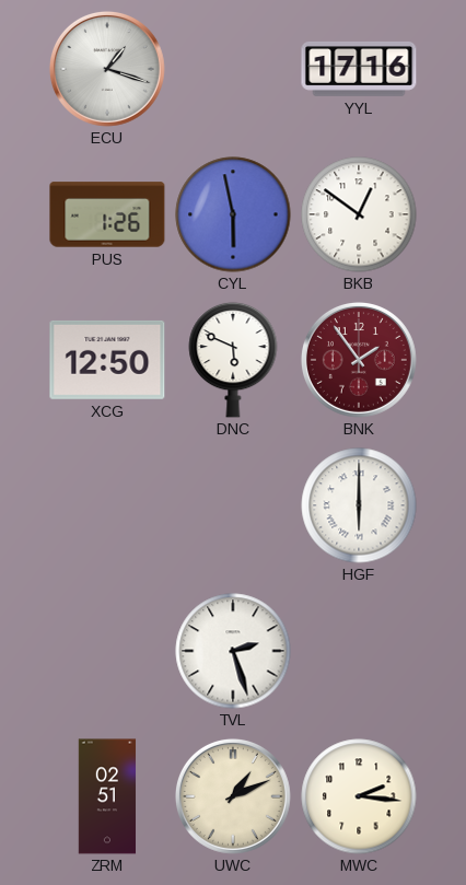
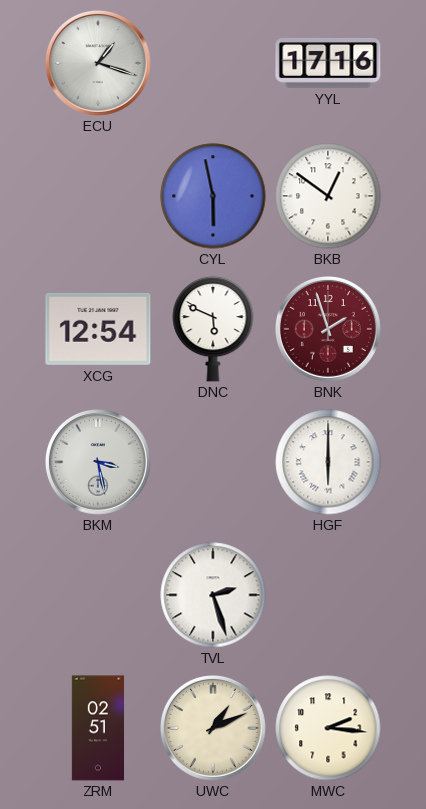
PUS: 1:26 -> none
XCG: 12:50 -> 12:54
BNK: 1:54 -> 1:57
BKM: none -> 3:28
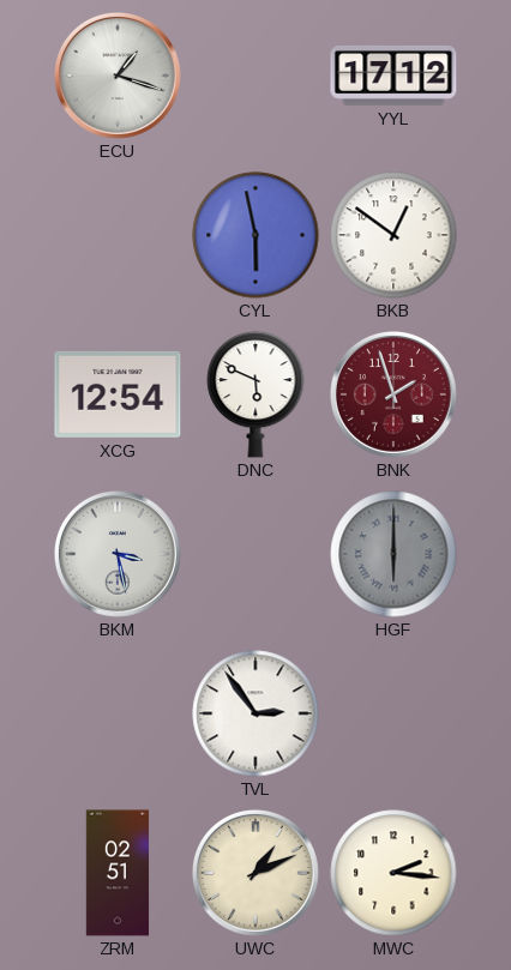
YYL: 17:16 -> 17:12
HGF dial: white -> grey
TVL: 2:27 -> 2:54
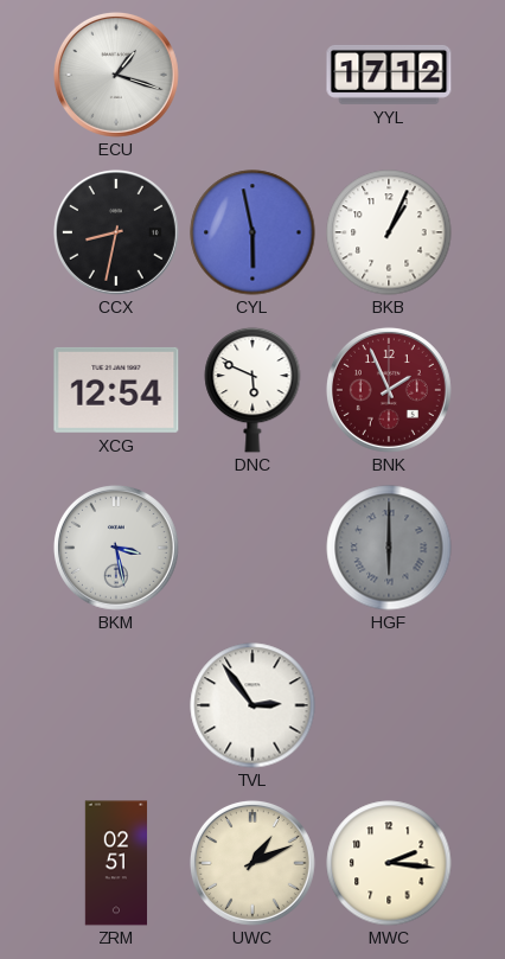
CCX: none -> 8:32
BKB: 12:51 -> 1:04
BNK: 1:57 -> 1:56
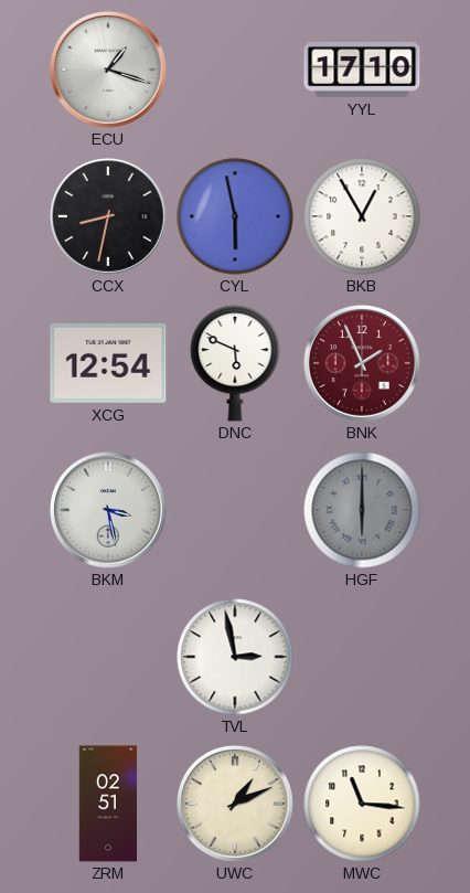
YYL: 17:12 -> 17:10
BKB: 1:04 -> 12:55
TVL: 2:54 -> 2:58
MWC: 2:16 -> 11:16
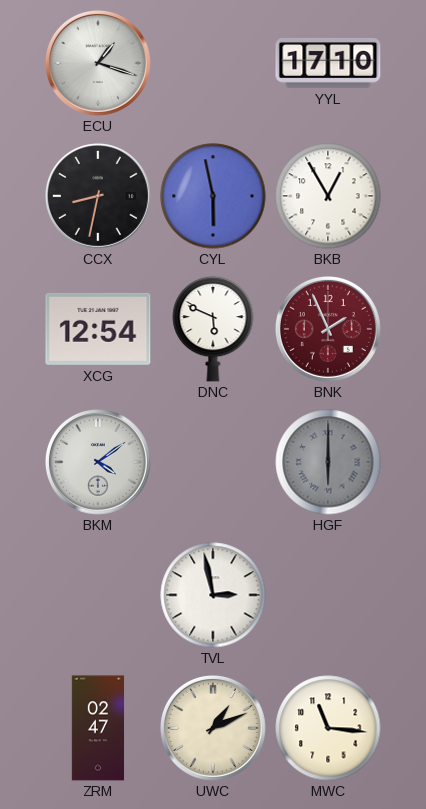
BKM: 3:28 -> 4:09
ZRM: 02:51 -> 02:47
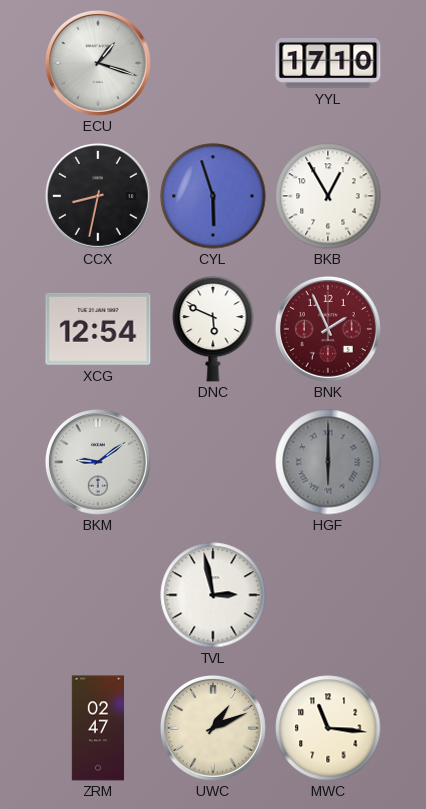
CYL: 5:58 -> 5:57
BKM: 4:09 -> 9:09
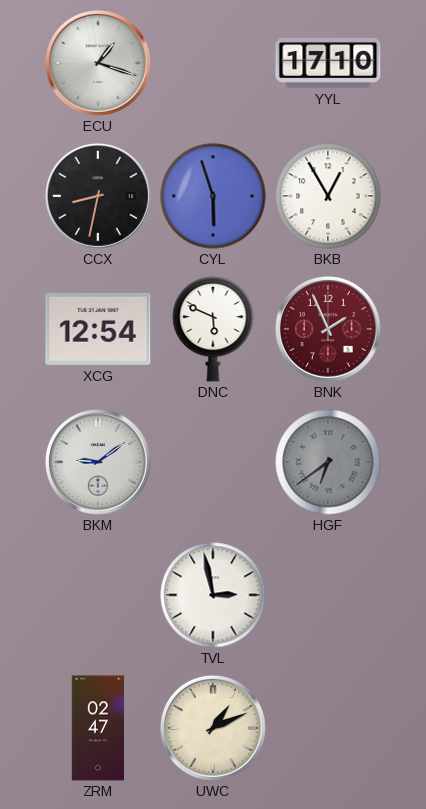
HGF: 6:00 -> 6:39
MWC: 11:16 -> none
